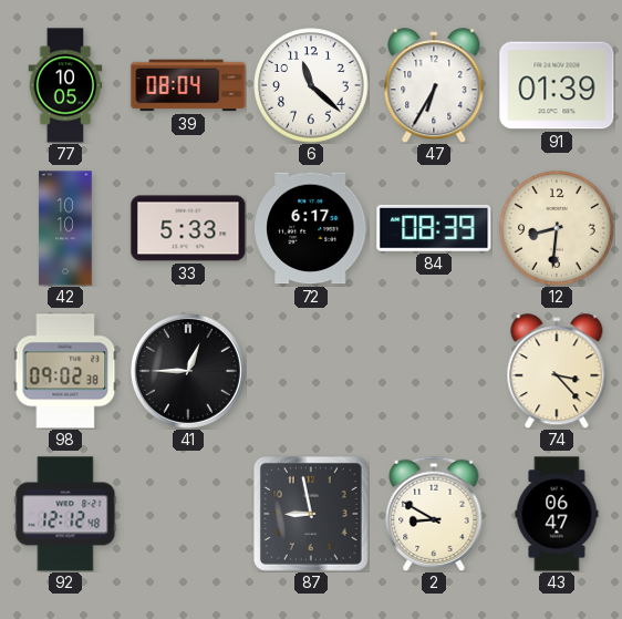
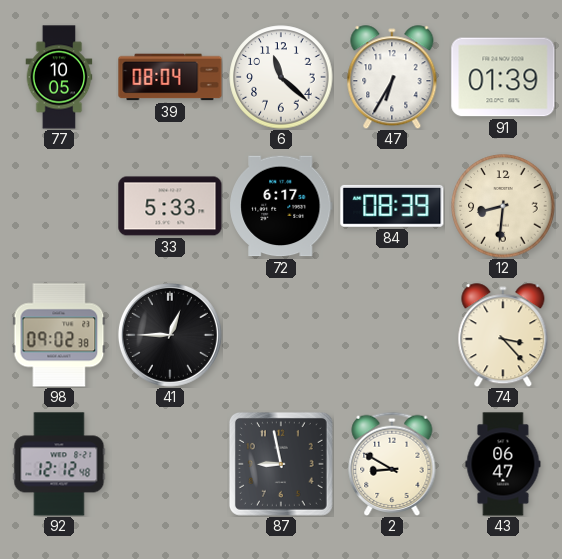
42: 10:10 -> none
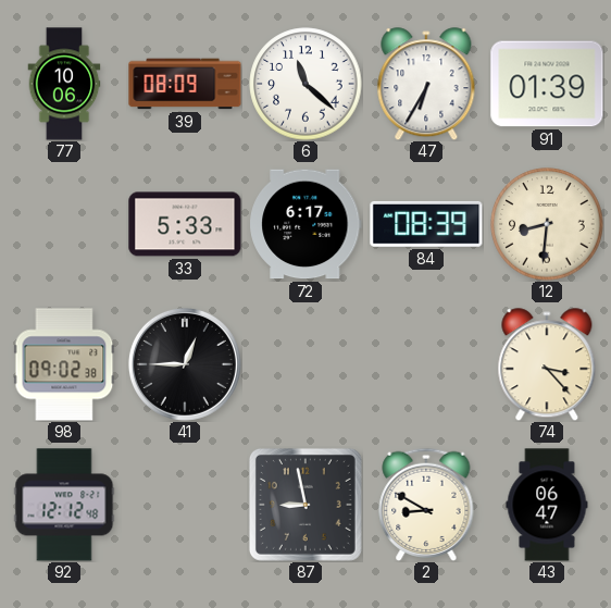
77: 10:05 -> 10:06
39: 08:04 -> 08:09
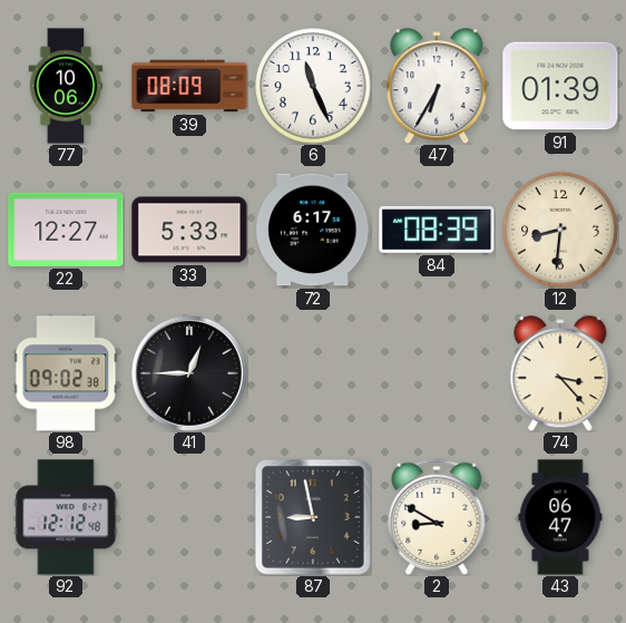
6: 11:22 -> 11:26
22: none -> 12:27
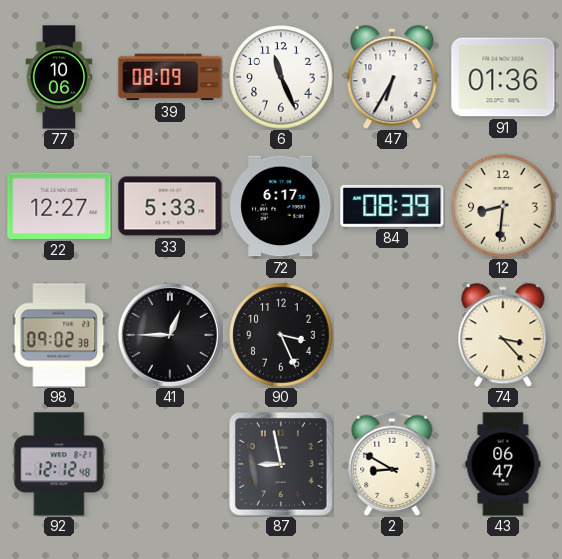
91: 01:39 -> 01:36
90: none -> 3:26
